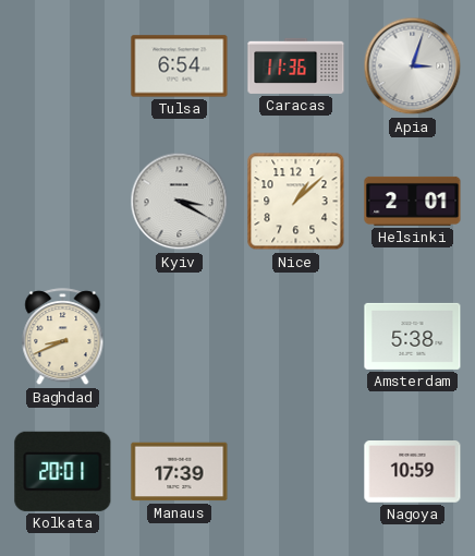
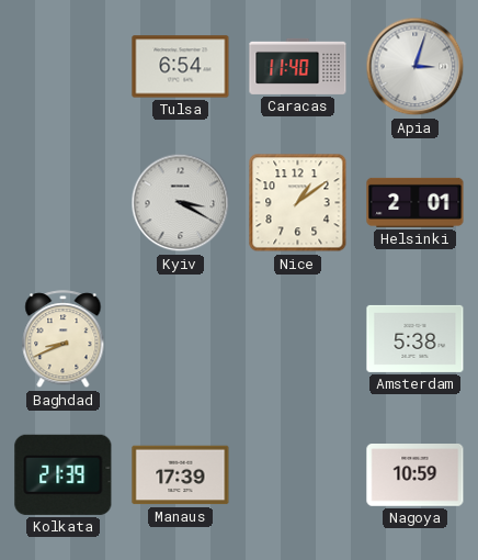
Caracas: 11:36 -> 11:40
Nice: 1:08 -> 1:09
Kolkata: 20:01 -> 21:39
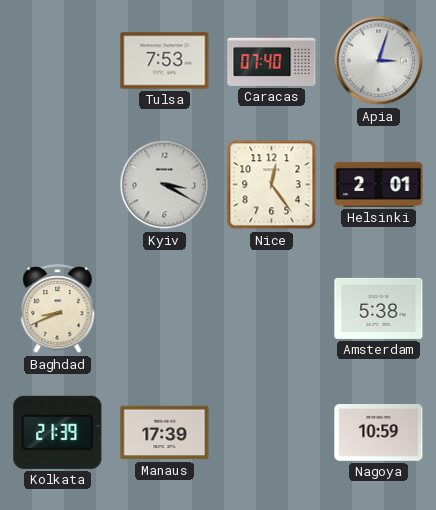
Tulsa: 6:54 -> 7:53
Caracas: 11:40 -> 07:40
Nice: 1:09 -> 12:24
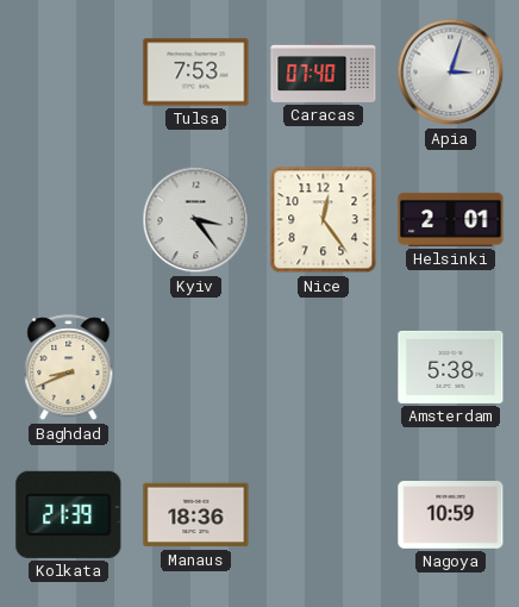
Kyiv: 3:20 -> 3:24
Manaus: 17:39 -> 18:36
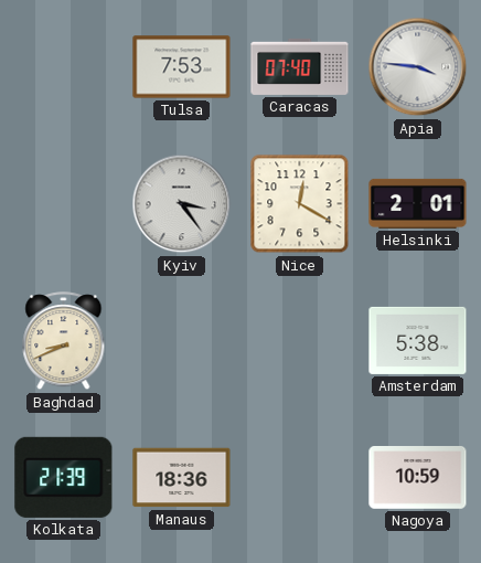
Apia: 3:03 -> 3:46
Nice: 12:24 -> 12:20
